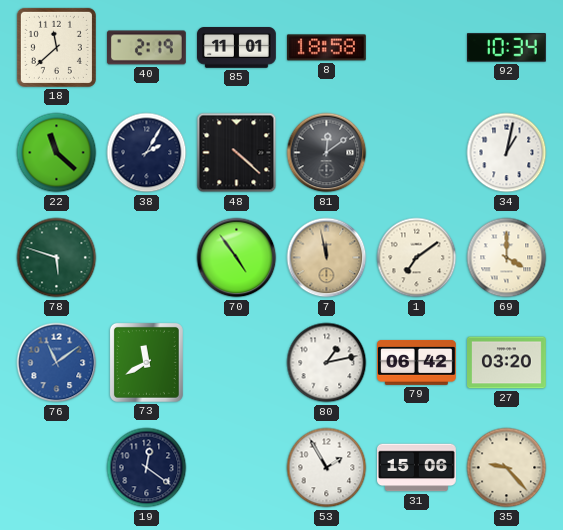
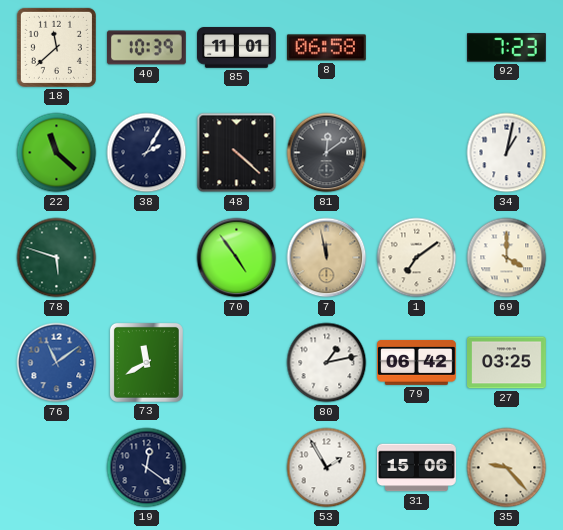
40: 2:19 -> 10:39
8: 18:58 -> 06:58
92: 10:34 -> 7:23
27: 03:20 -> 03:25
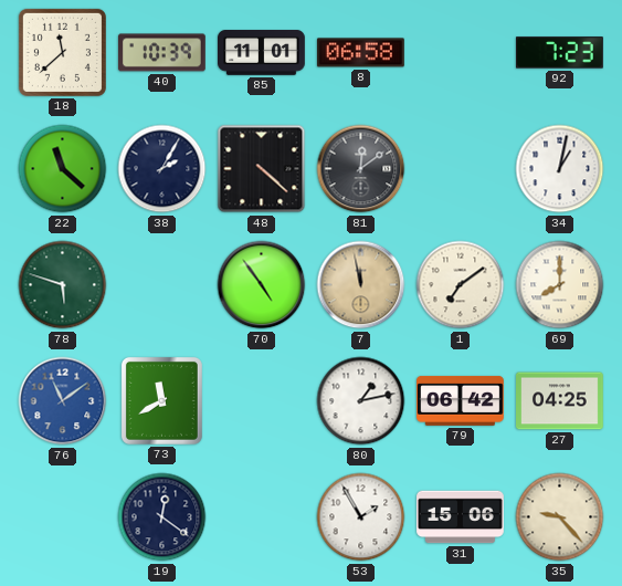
69: 4:00 -> 8:00
27: 03:25 -> 04:25
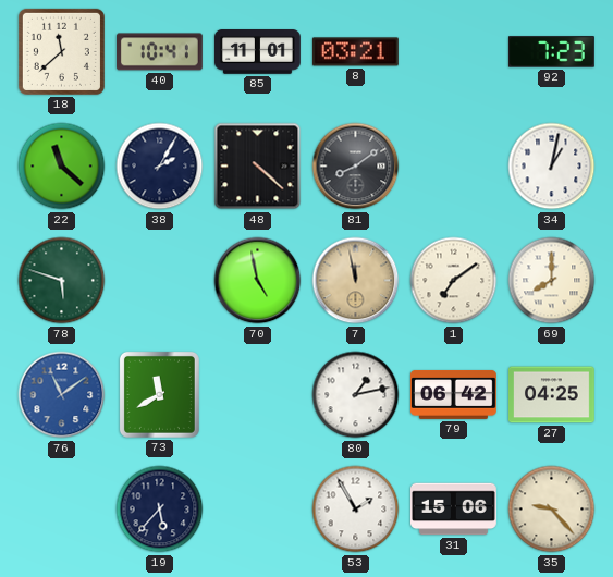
40: 10:39 -> 10:41
8: 06:58 -> 03:21
81: 12:09 -> 8:09
70: 4:54 -> 4:58
19: 12:21 -> 5:37
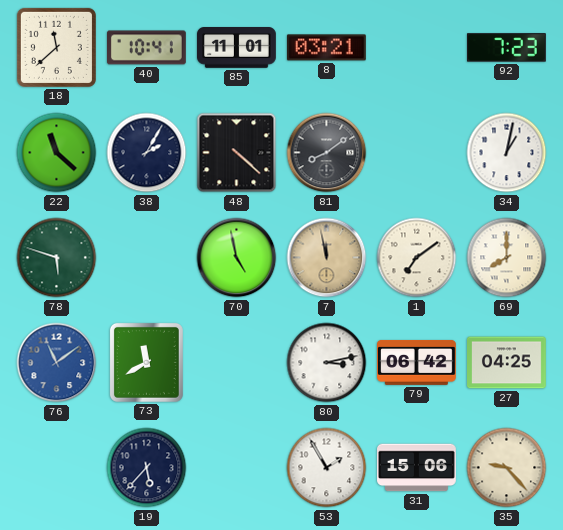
80: 1:13 -> 3:13
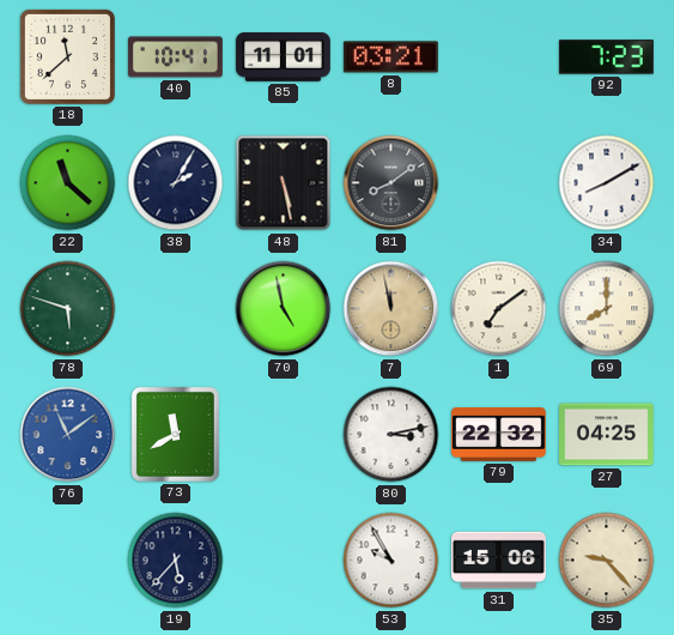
48: 4:22 -> 5:28
34: 1:02 -> 8:10
79: 06:42 -> 22:32
53: 1:55 -> 9:55
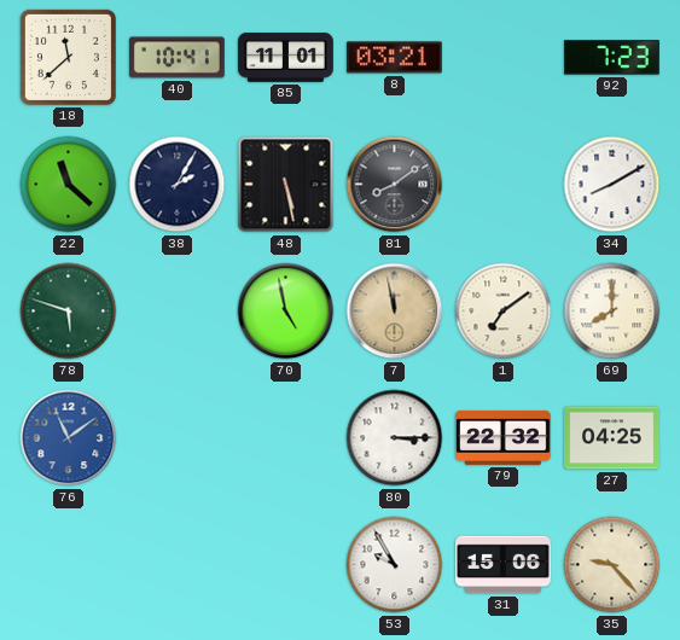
73: 11:40 -> none
80: 3:13 -> 3:15
19: 5:37 -> none
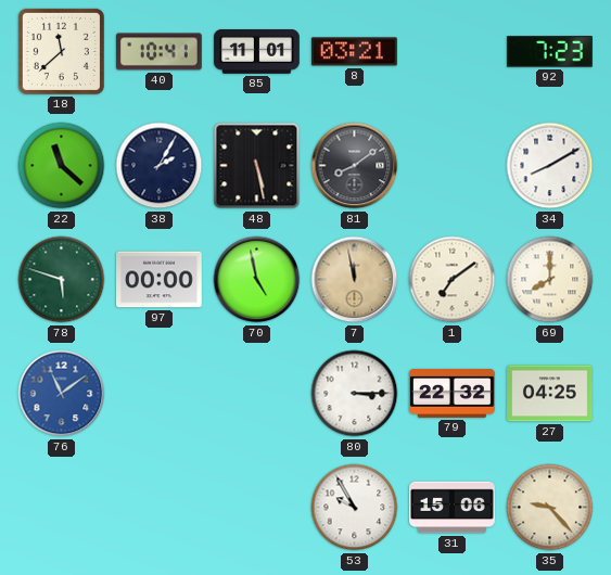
97: none -> 00:00
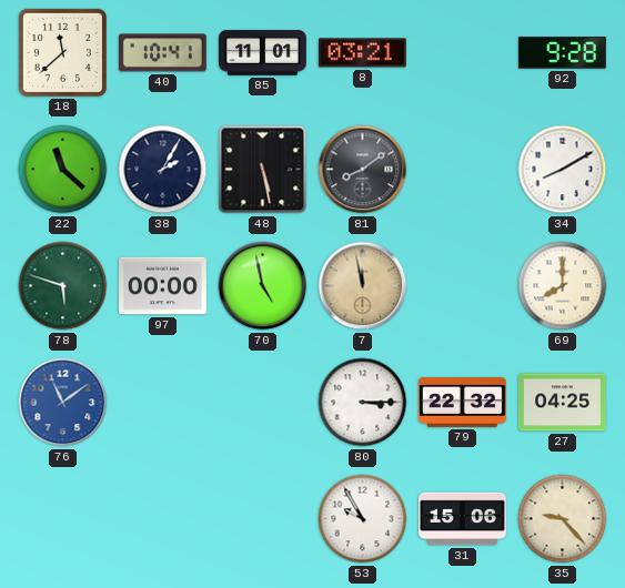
92: 7:23 -> 9:28
1: 7:09 -> none
